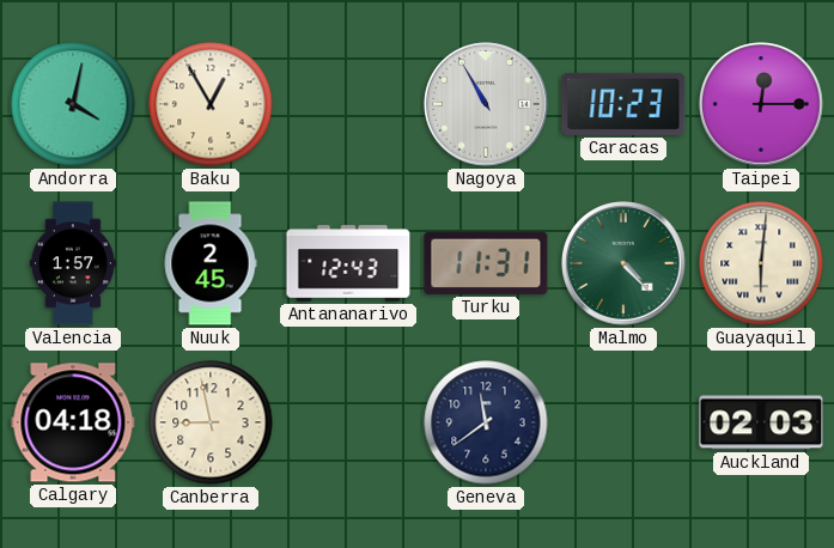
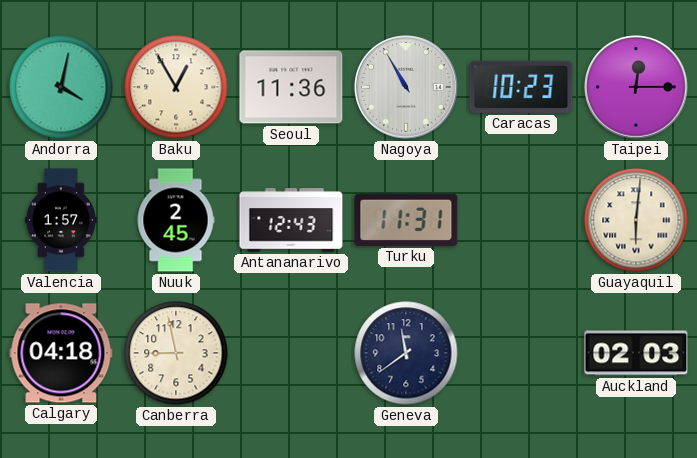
Seoul: none -> 11:36
Malmo: 4:23 -> none
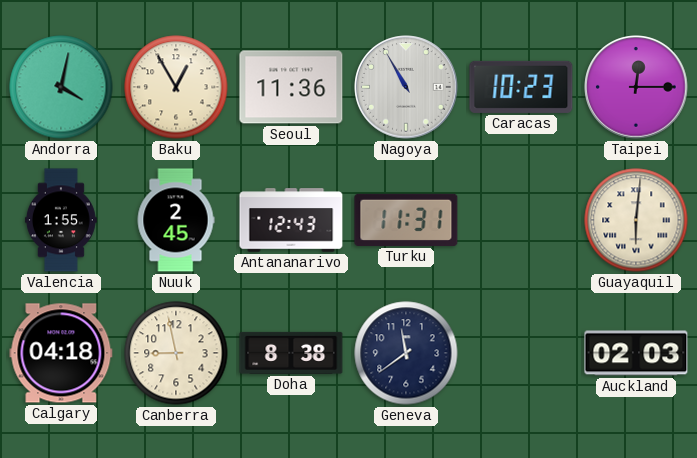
Valencia: 1:57 -> 1:55
Doha: none -> 8:38
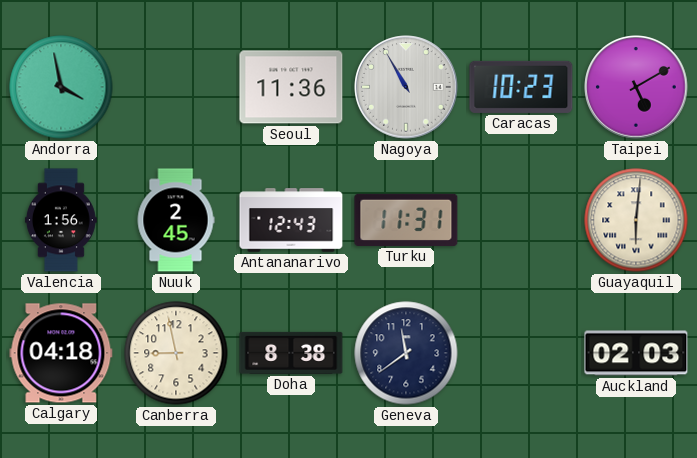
Andorra: 4:02 -> 3:58
Baku: 12:55 -> none
Taipei: 12:15 -> 5:10
Valencia: 1:55 -> 1:56
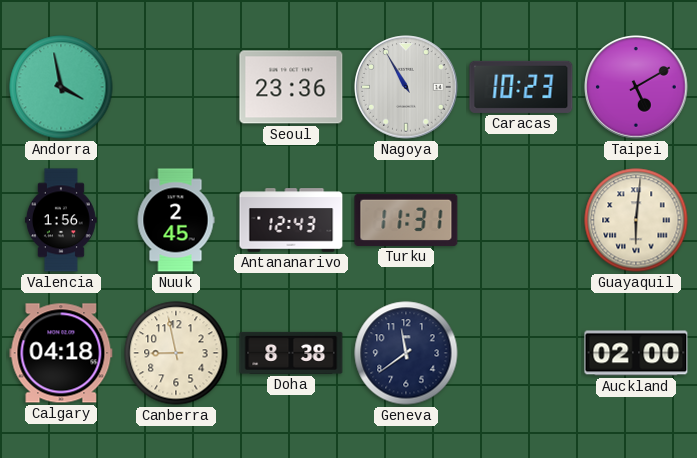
Seoul: 11:36 -> 23:36
Auckland: 02:03 -> 02:00
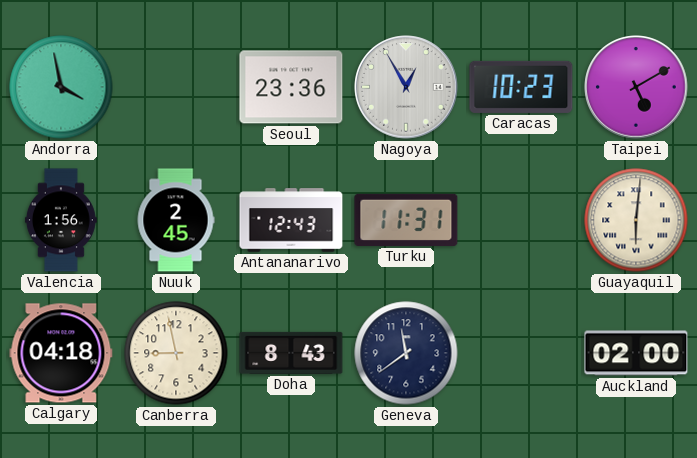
Nagoya: 10:55 -> 12:55
Doha: 8:38 -> 8:43
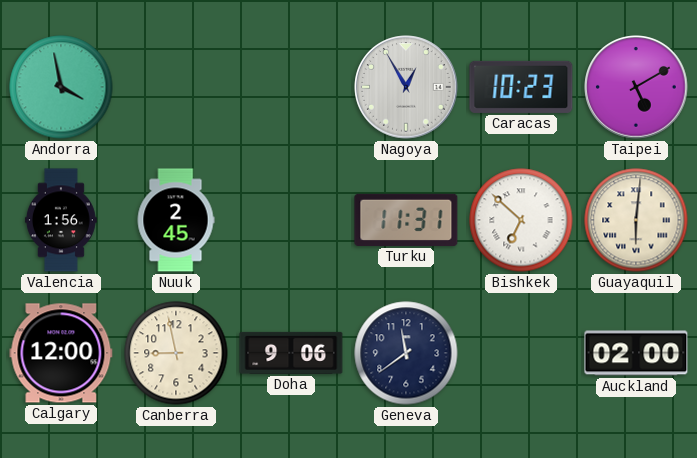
Seoul: 23:36 -> none
Antananarivo: 12:43 -> none
Bishkek: none -> 6:52
Calgary: 04:18 -> 12:00
Doha: 8:43 -> 9:06
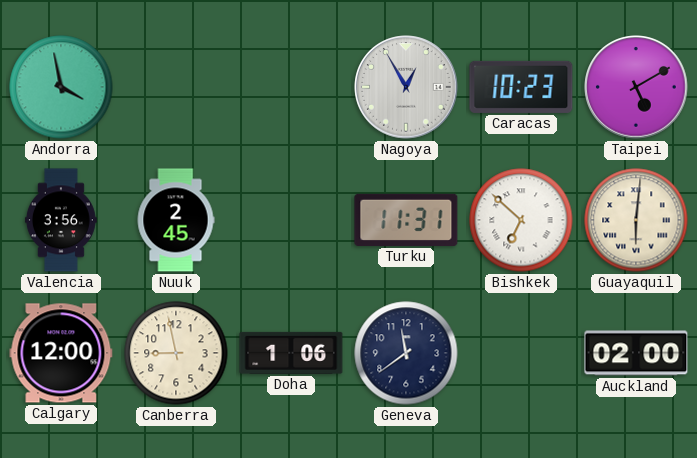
Valencia: 1:56 -> 3:56
Doha: 9:06 -> 1:06
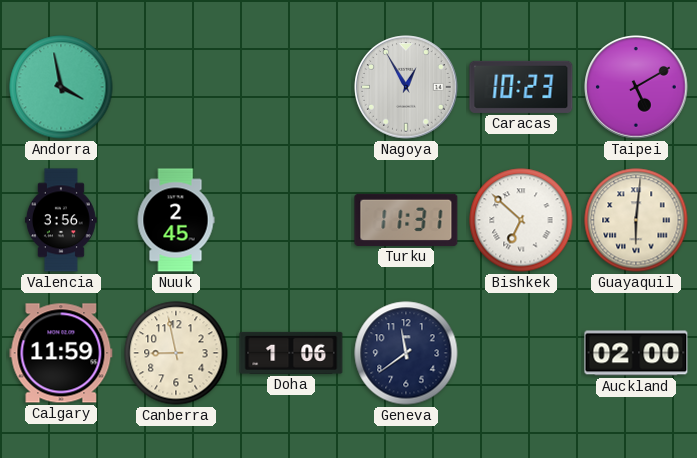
Calgary: 12:00 -> 11:59
